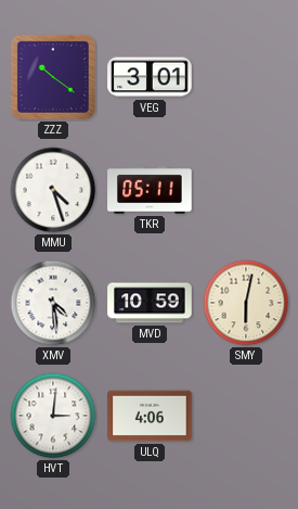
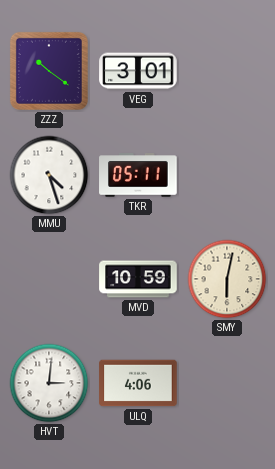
XMV: 4:29 -> none
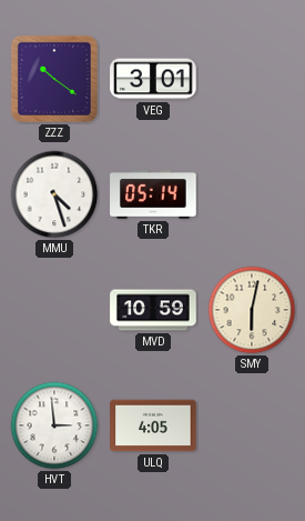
TKR: 05:11 -> 05:14
HVT: 3:01 -> 2:59
ULQ: 4:06 -> 4:05
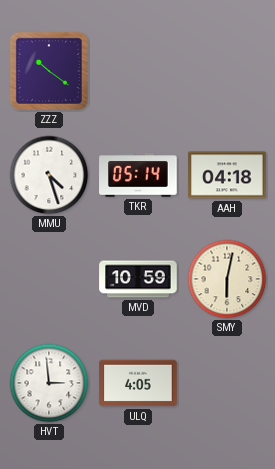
VEG: 3:01 -> none
AAH: none -> 04:18
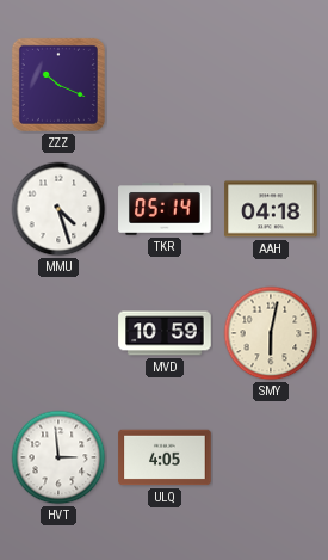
ZZZ: 10:21 -> 10:19
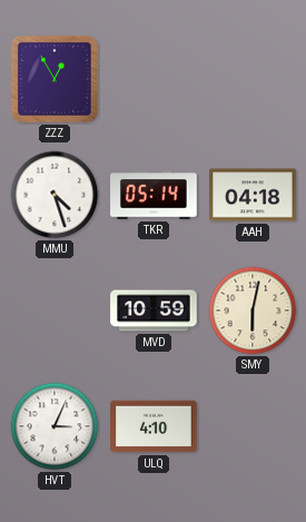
ZZZ: 10:19 -> 12:55
HVT: 2:59 -> 3:04
ULQ: 4:05 -> 4:10
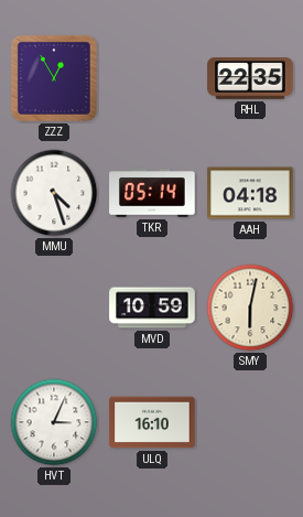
RHL: none -> 22:35
ULQ: 4:10 -> 16:10
